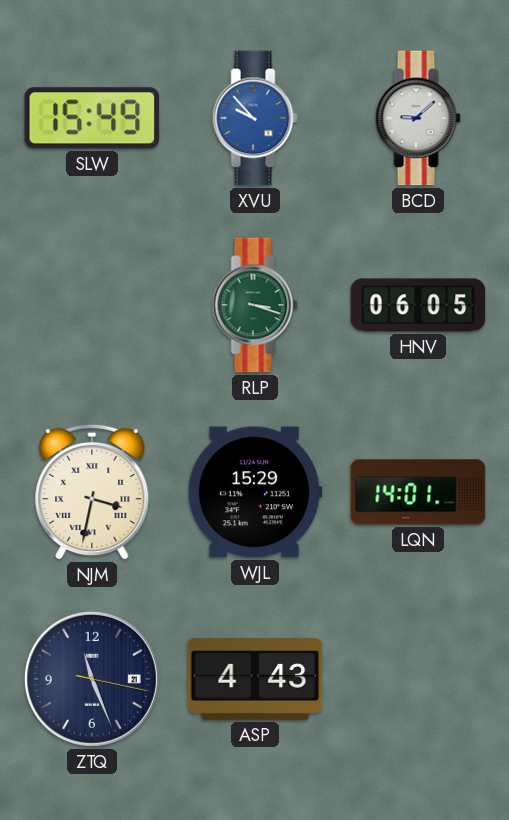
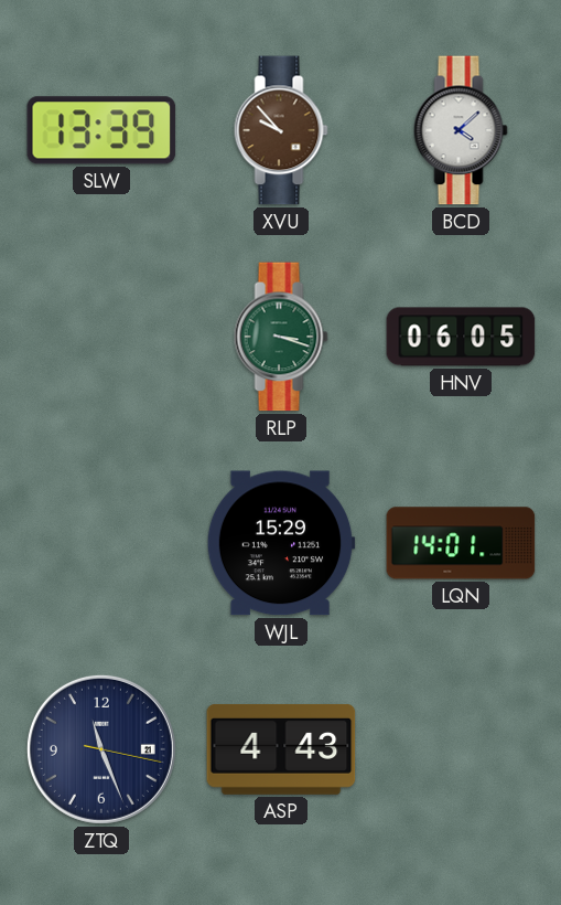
SLW: 15:49 -> 13:39
XVU dial: blue -> brown
BCD: 9:08 -> 4:08
NJM: 3:32 -> none
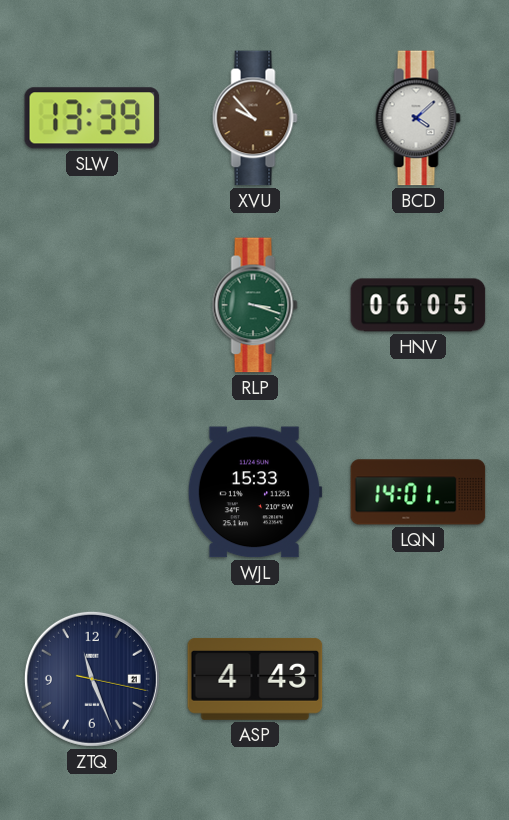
WJL: 15:29 -> 15:33
